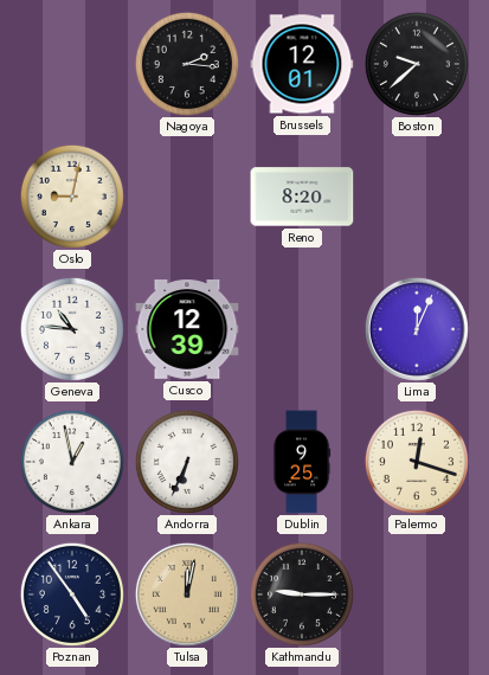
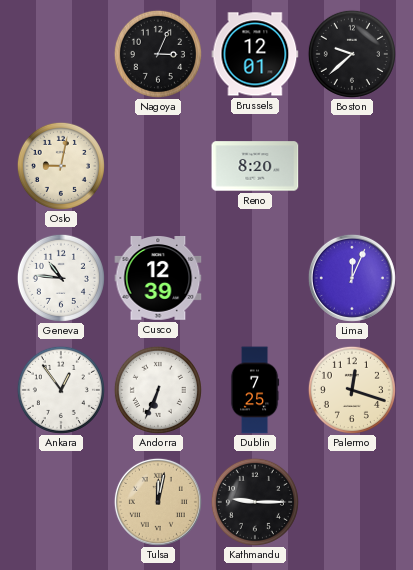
Nagoya: 2:16 -> 3:04
Ankara: 12:58 -> 12:54
Dublin: 9:25 -> 7:25
Poznan: 4:54 -> none
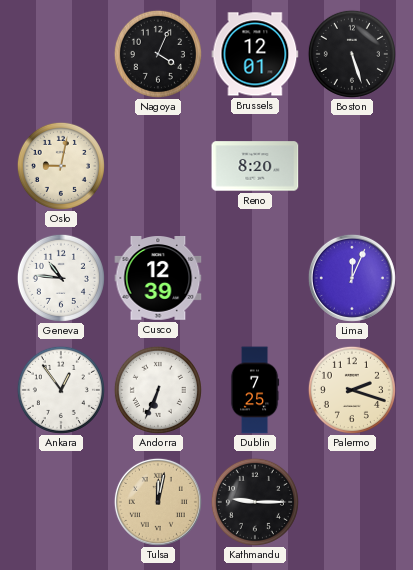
Nagoya: 3:04 -> 4:04
Boston: 9:38 -> 5:27
Palermo: 12:18 -> 2:18
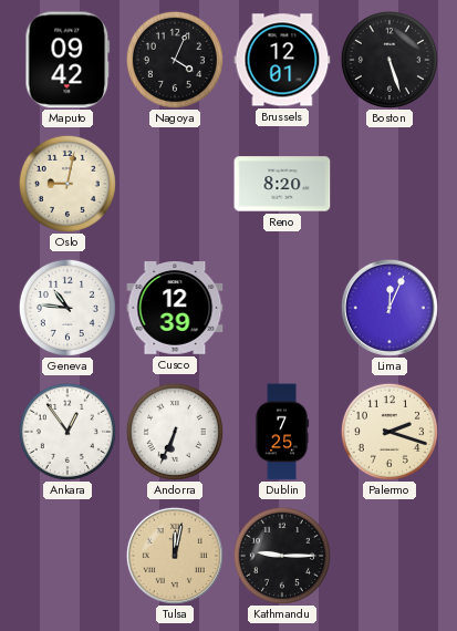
Maputo: none -> 09:42
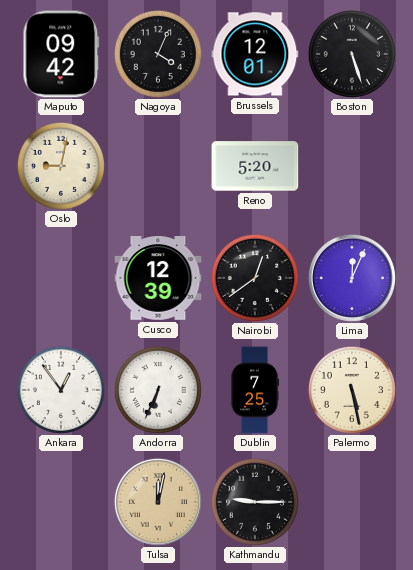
Reno: 8:20 -> 5:20
Geneva: 10:46 -> none
Nairobi: none -> 12:39
Palermo: 2:18 -> 5:28
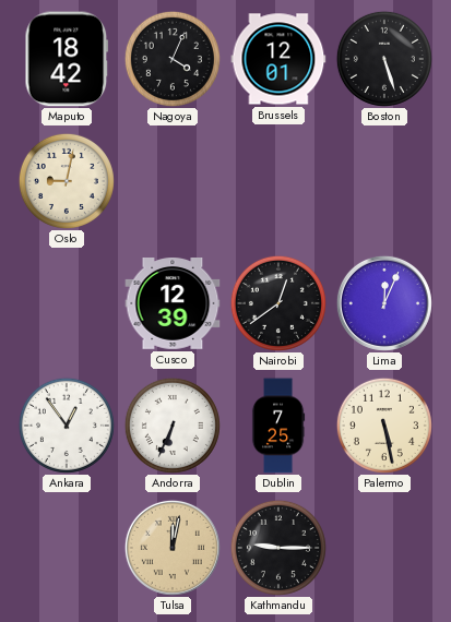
Maputo: 09:42 -> 18:42
Reno: 5:20 -> none
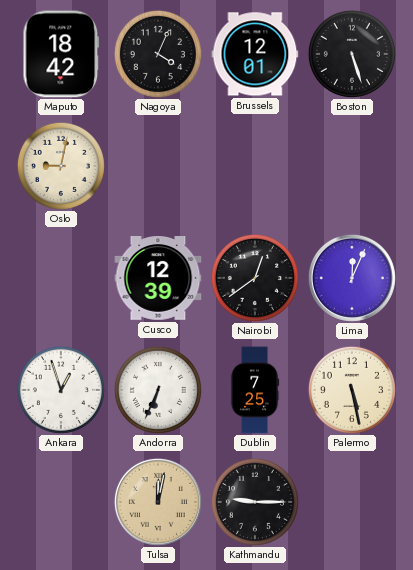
Ankara: 12:54 -> 12:57
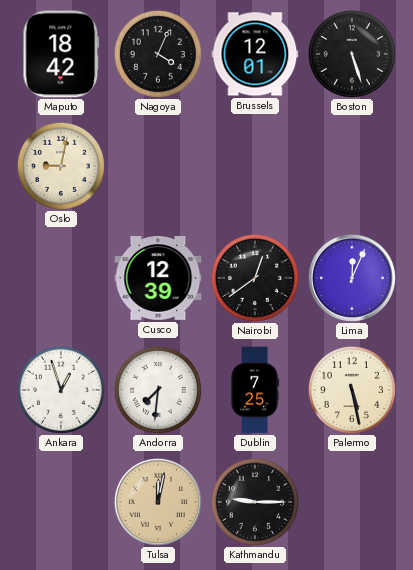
Andorra: 6:34 -> 7:31
